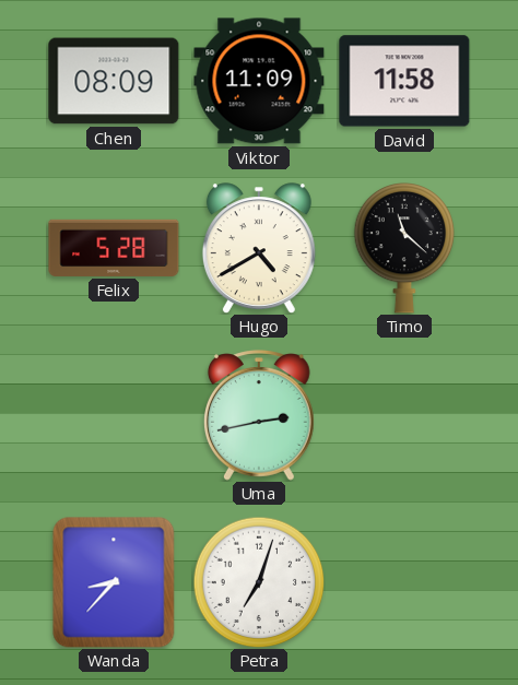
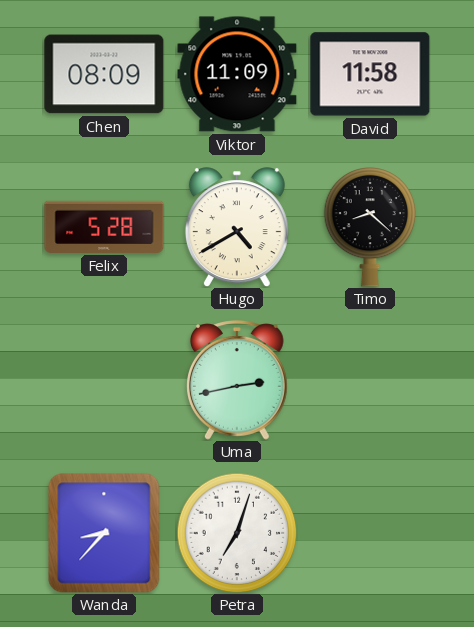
Timo: 11:22 -> 8:22
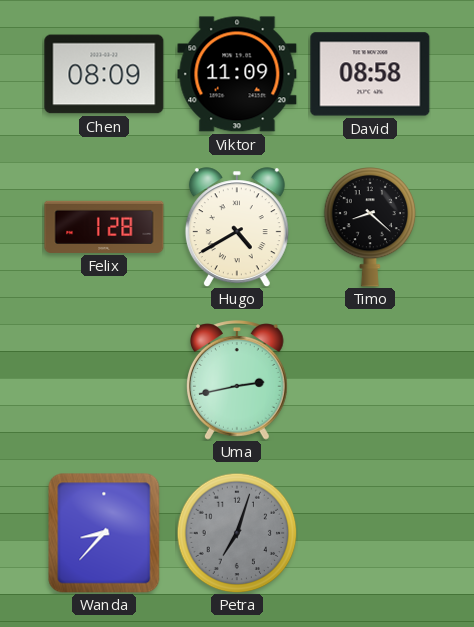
David: 11:58 -> 08:58
Felix: 5:28 -> 1:28
Petra dial: white -> grey
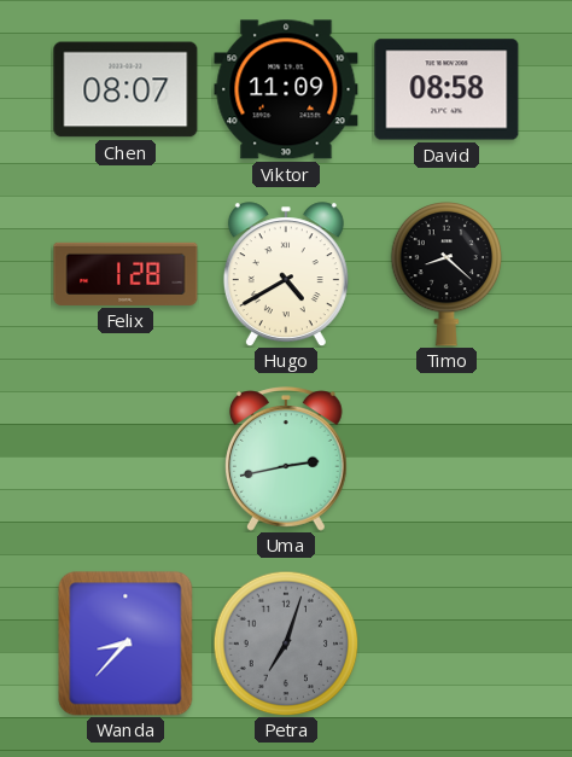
Chen: 08:09 -> 08:07
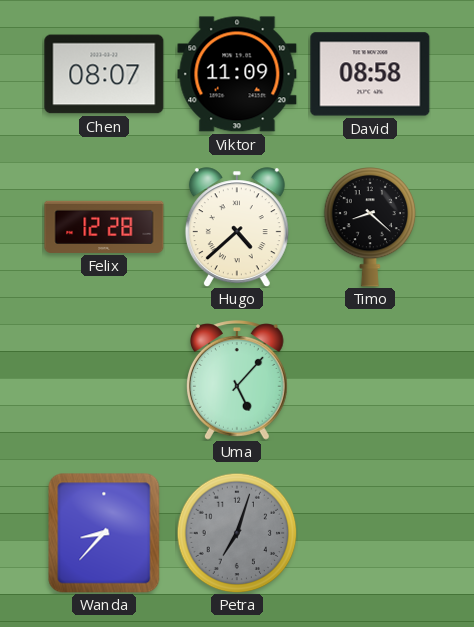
Felix: 1:28 -> 12:28
Hugo: 4:40 -> 4:38
Uma: 2:43 -> 5:07
